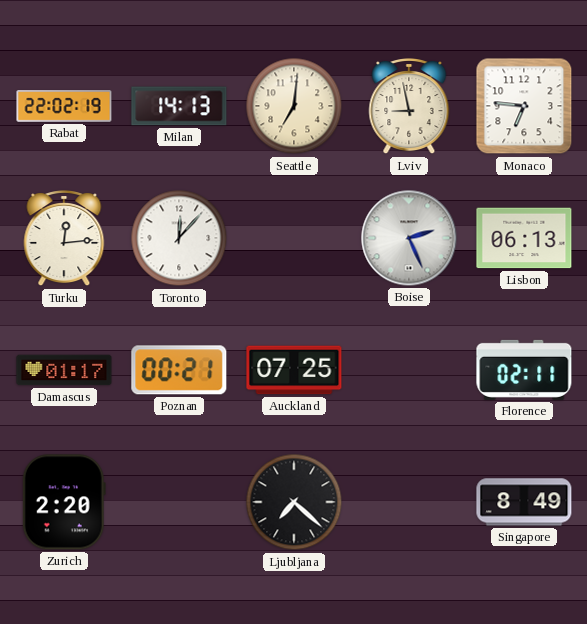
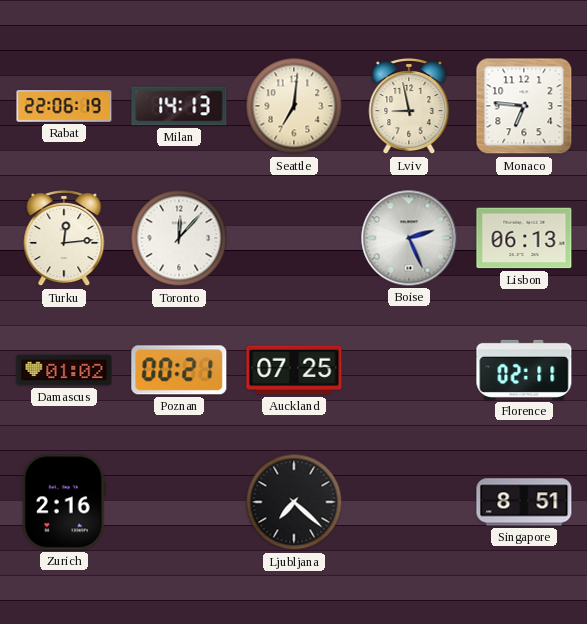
Rabat: 22:02 -> 22:06
Damascus: 01:17 -> 01:02
Zurich: 2:20 -> 2:16
Singapore: 8:49 -> 8:51
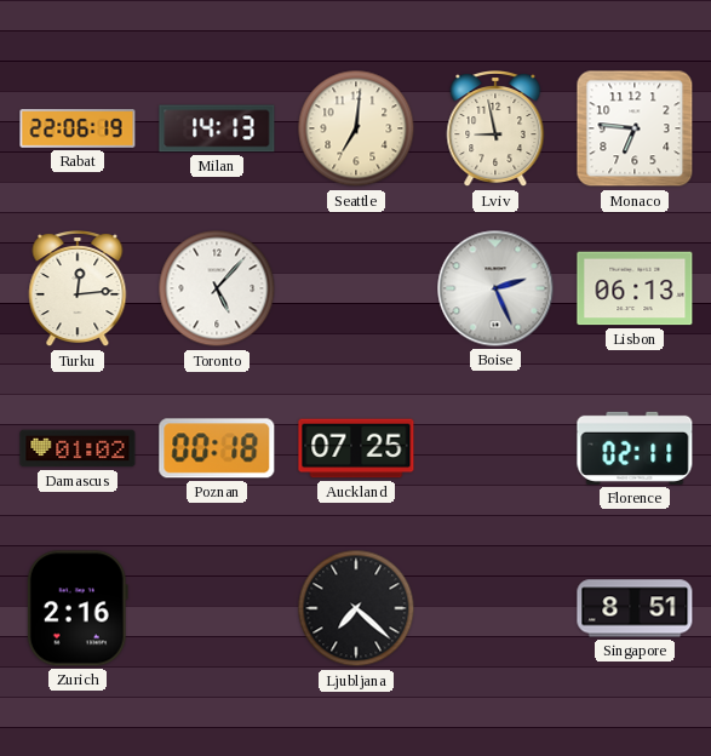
Toronto: 12:07 -> 5:07
Poznan: 00:21 -> 00:18
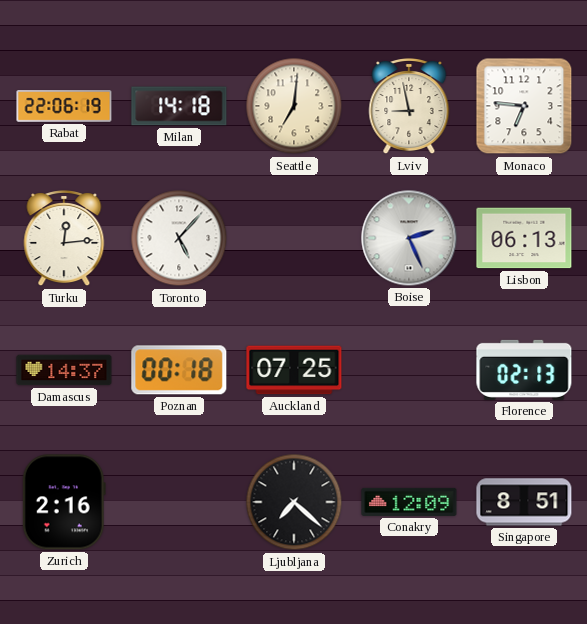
Milan: 14:13 -> 14:18
Damascus: 01:02 -> 14:37
Florence: 02:11 -> 02:13
Conakry: none -> 12:09
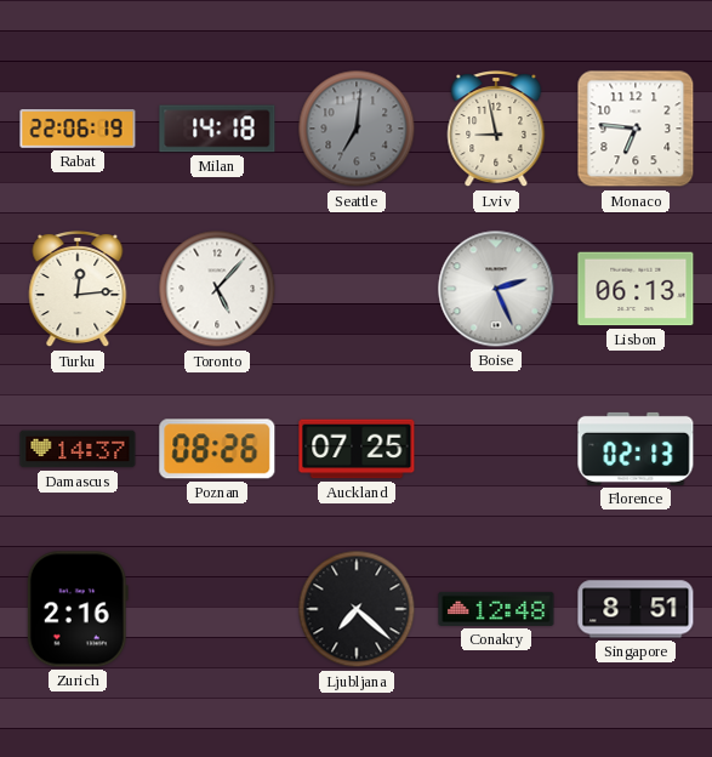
Seattle dial: cream -> grey
Poznan: 00:18 -> 08:26
Conakry: 12:09 -> 12:48
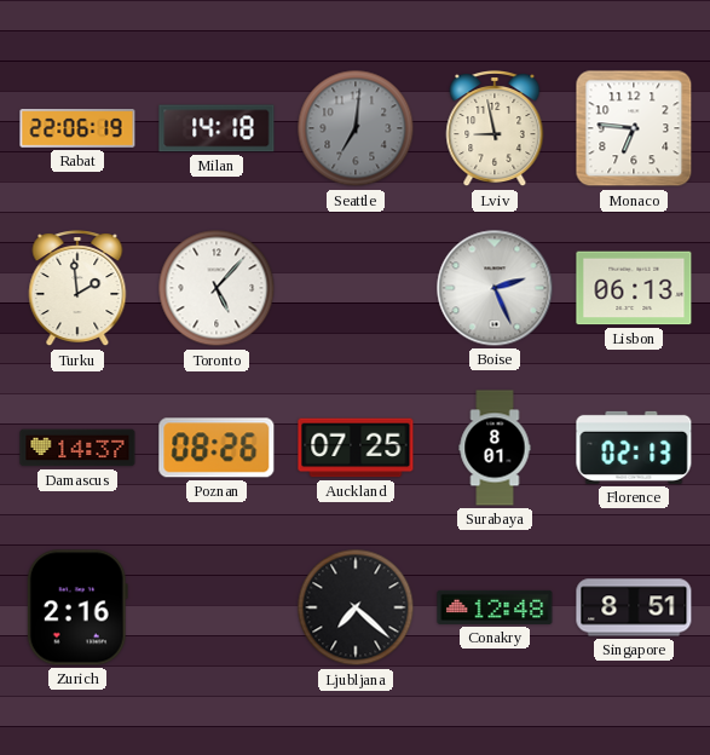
Turku: 12:14 -> 1:59
Surabaya: none -> 8:01
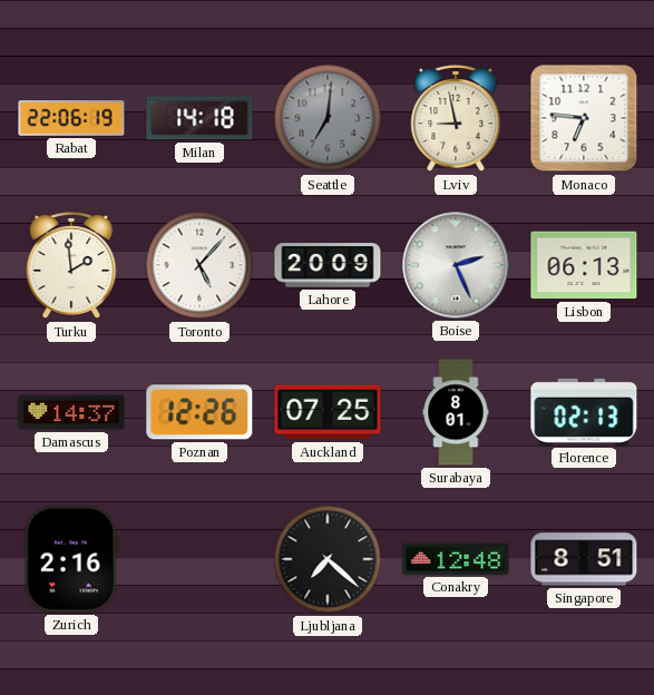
Lahore: none -> 20:09
Poznan: 08:26 -> 12:26
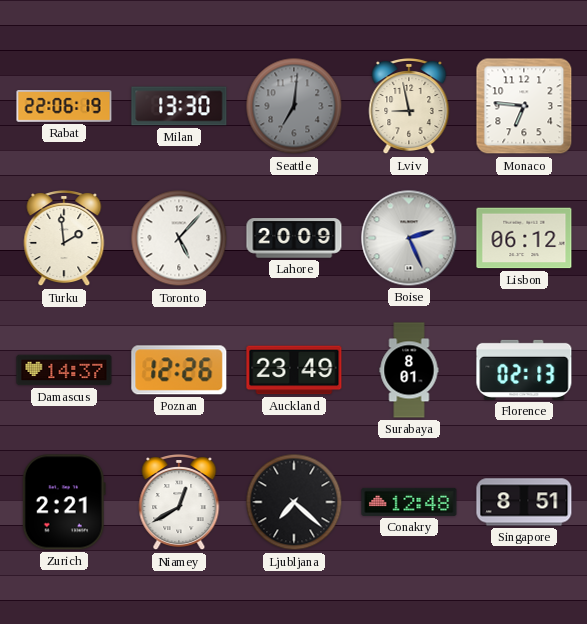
Milan: 14:18 -> 13:30
Lisbon: 06:13 -> 06:12
Auckland: 07:25 -> 23:49
Zurich: 2:16 -> 2:21
Niamey: none -> 12:40
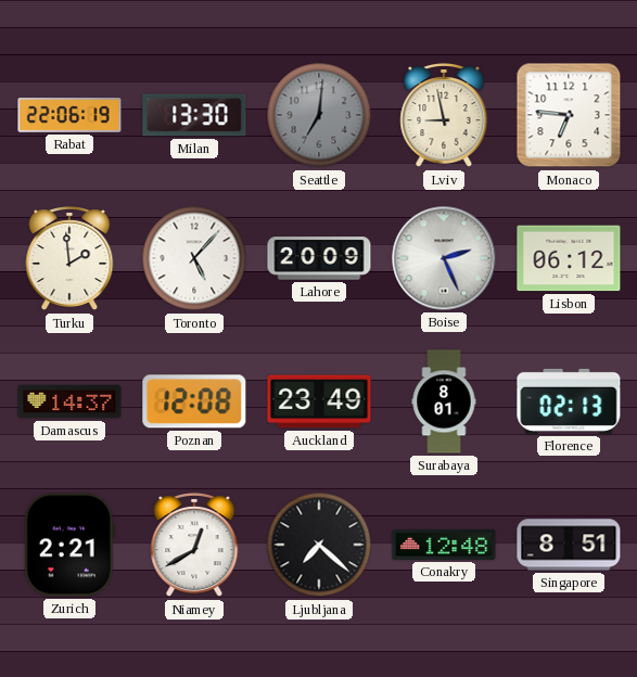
Poznan: 12:26 -> 12:08
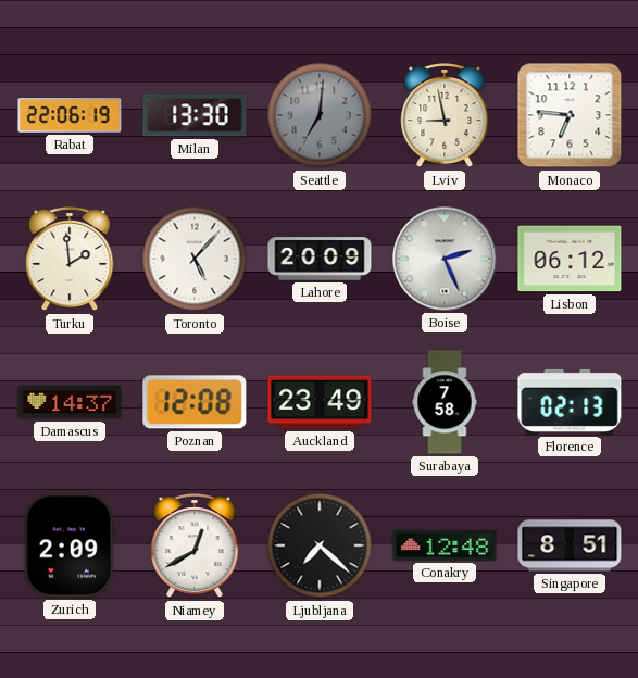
Surabaya: 8:01 -> 7:58
Zurich: 2:21 -> 2:09
